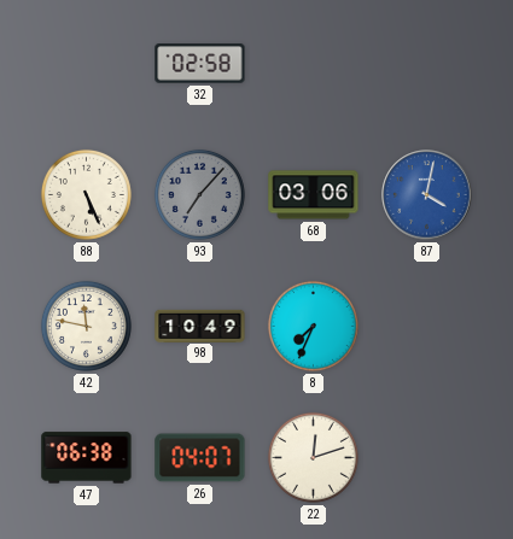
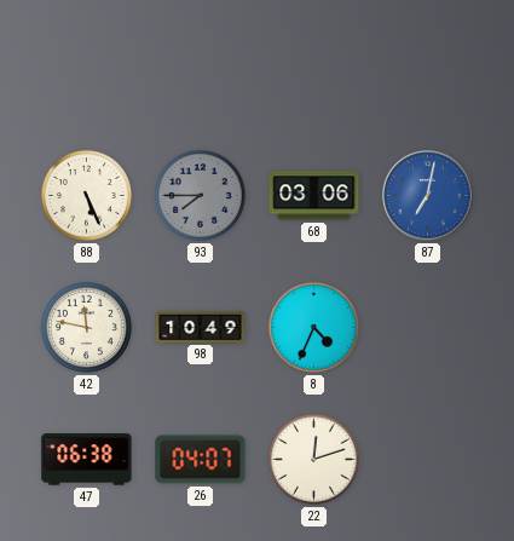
32: 02:58 -> none
93: 7:07 -> 7:45
87: 4:02 -> 7:02
8: 7:34 -> 4:34
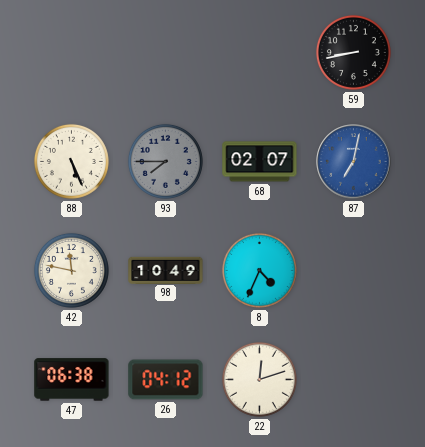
59: none -> 8:43
68: 03:06 -> 02:07
26: 04:07 -> 04:12
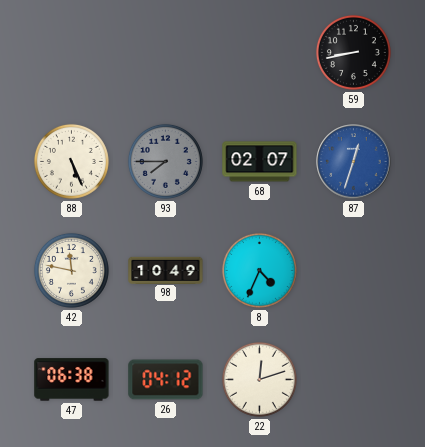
87: 7:02 -> 12:33
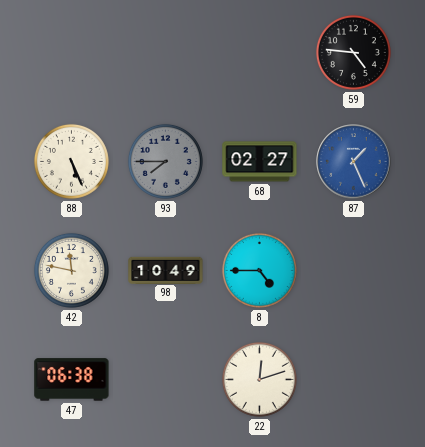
59: 8:43 -> 4:46
68: 02:07 -> 02:27
87: 12:33 -> 1:26
8: 4:34 -> 4:45
26: 04:12 -> none
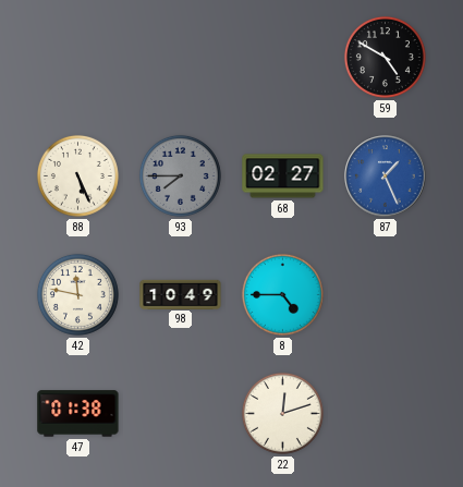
59: 4:46 -> 4:50
47: 06:38 -> 01:38
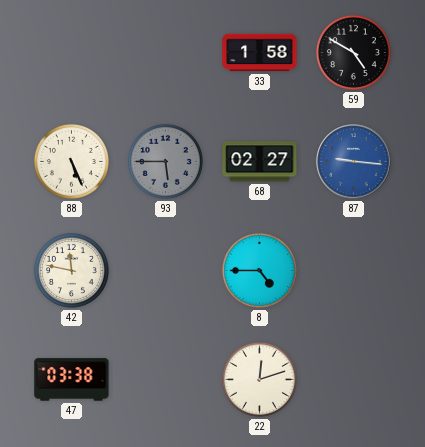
33: none -> 1:58
93: 7:45 -> 5:45
87: 1:26 -> 9:16
98: 10:49 -> none
47: 01:38 -> 03:38
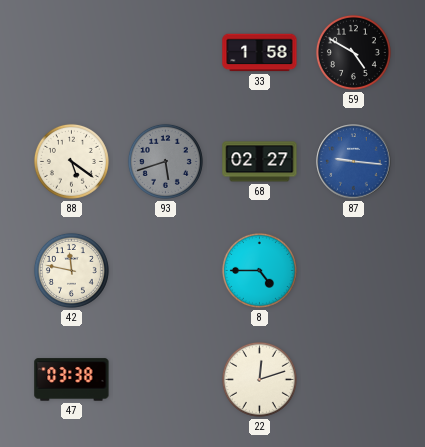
88: 5:26 -> 5:21
93: 5:45 -> 5:42
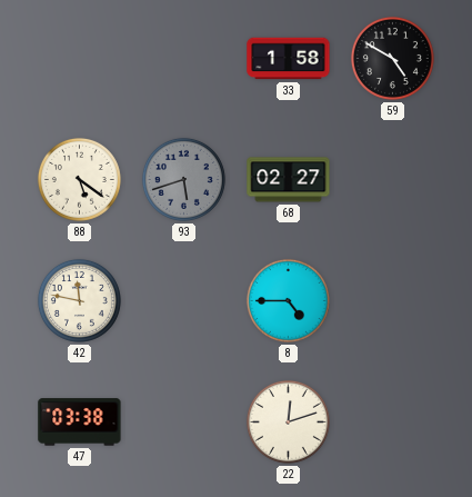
87: 9:16 -> none
